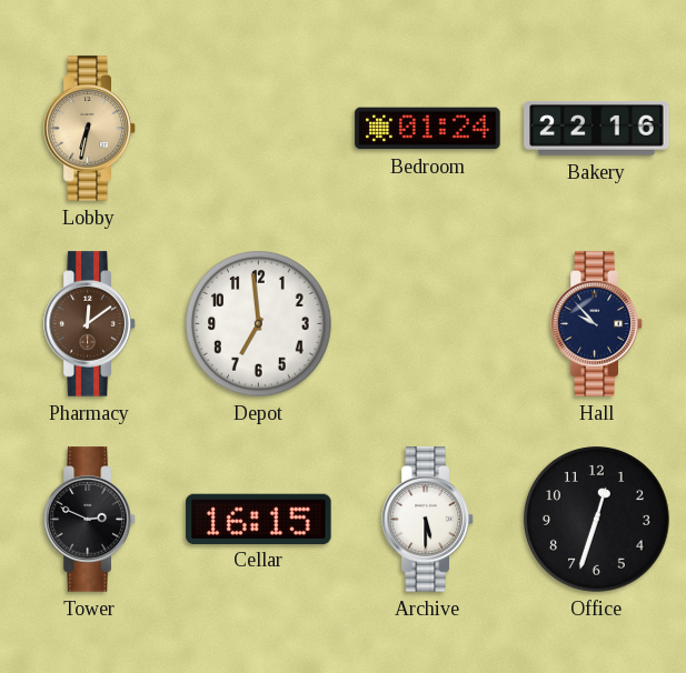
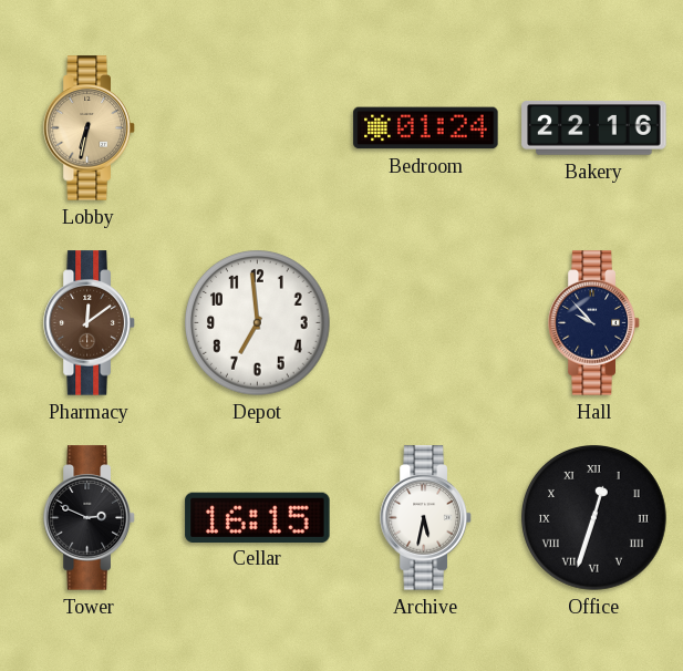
Archive: 5:30 -> 5:32
Office numerals: Arabic -> Roman
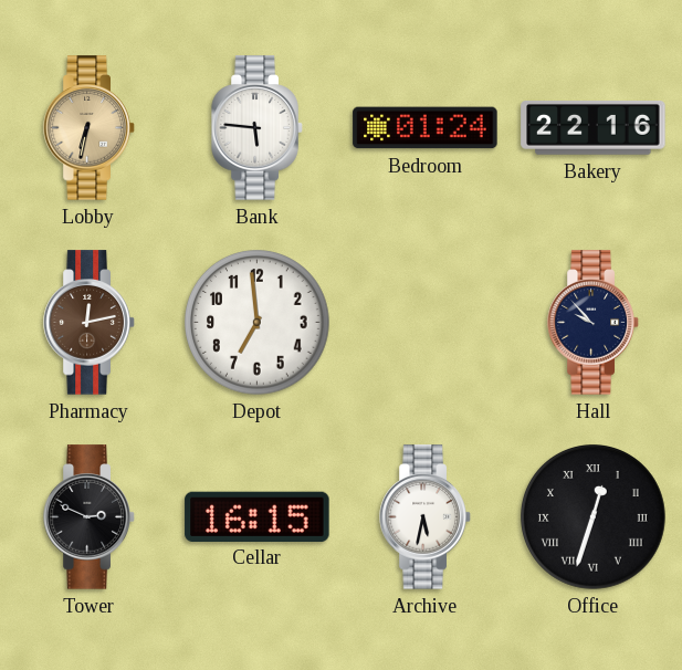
Bank: none -> 5:46
Pharmacy: 12:09 -> 12:13
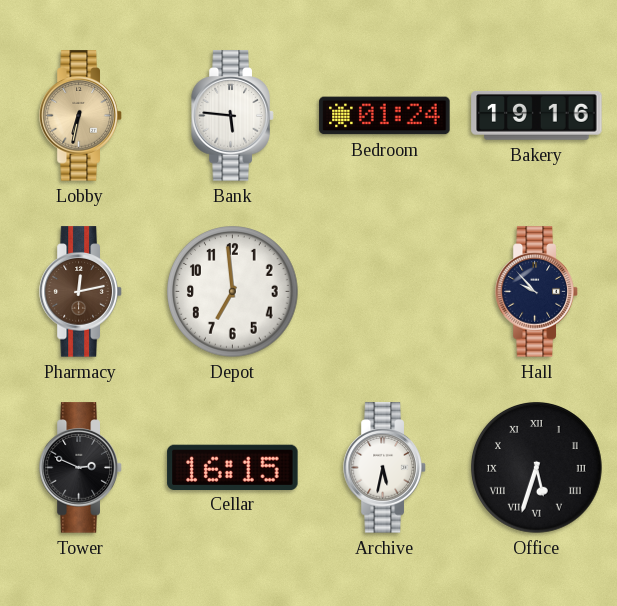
Bakery: 22:16 -> 19:16
Office: 12:33 -> 5:33
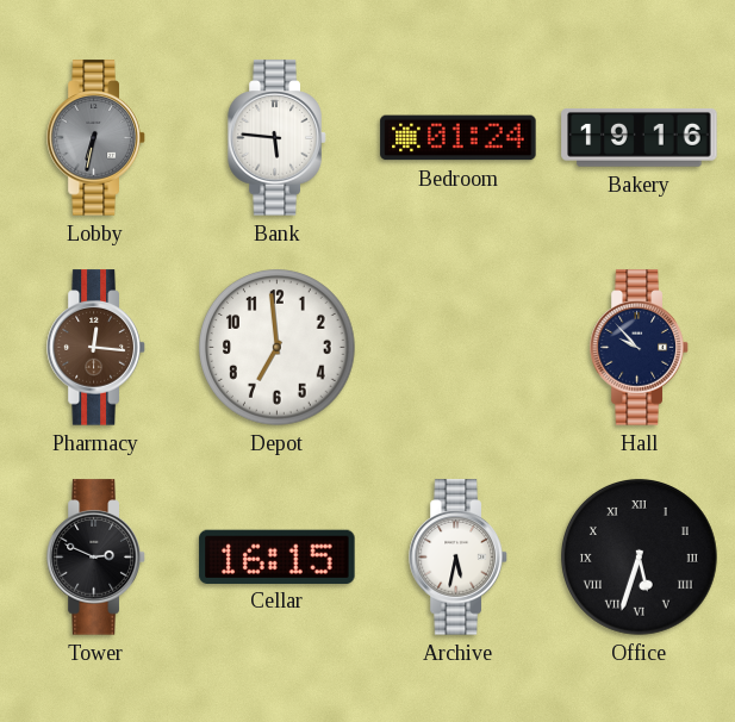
Lobby dial: champagne -> grey
Pharmacy: 12:13 -> 12:16
